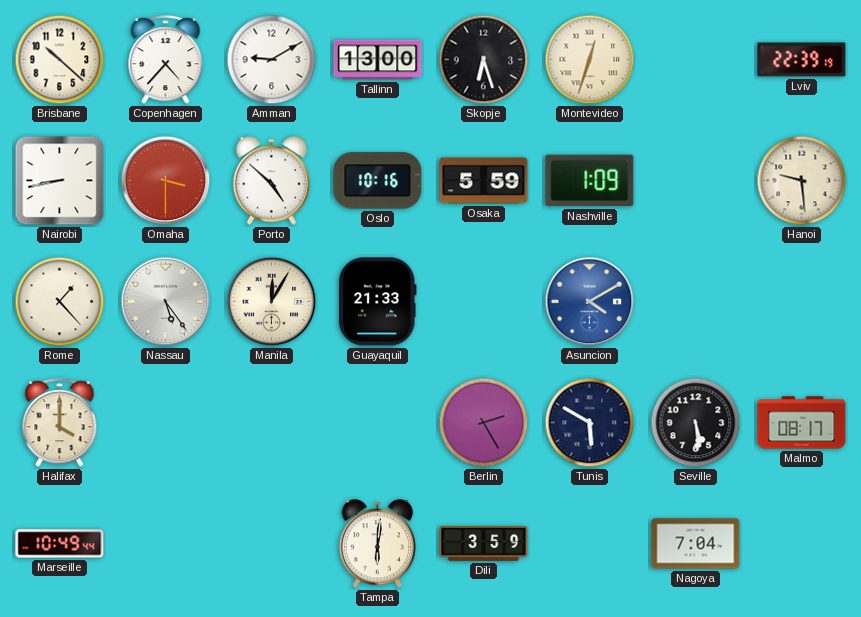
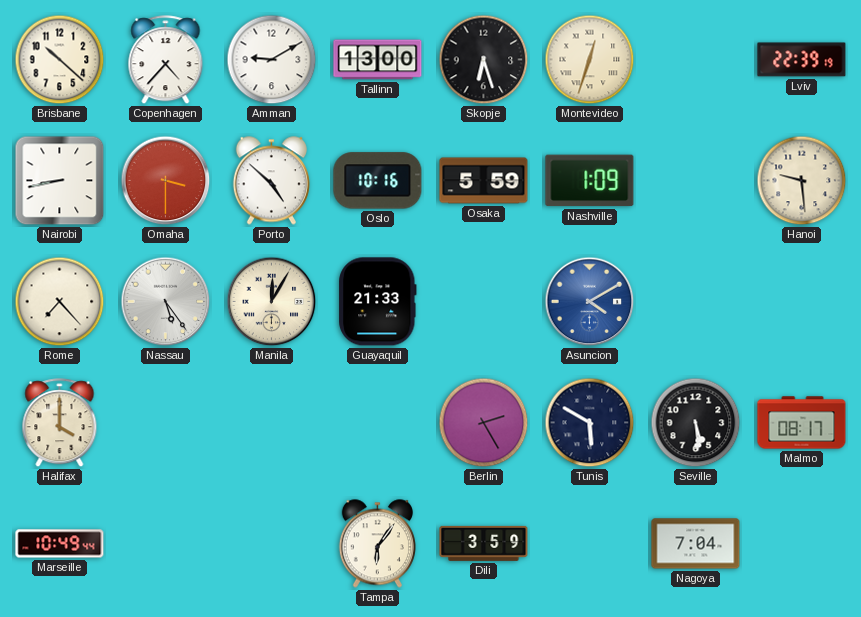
Rome: 1:23 -> 7:23
Tampa: 6:01 -> 6:06
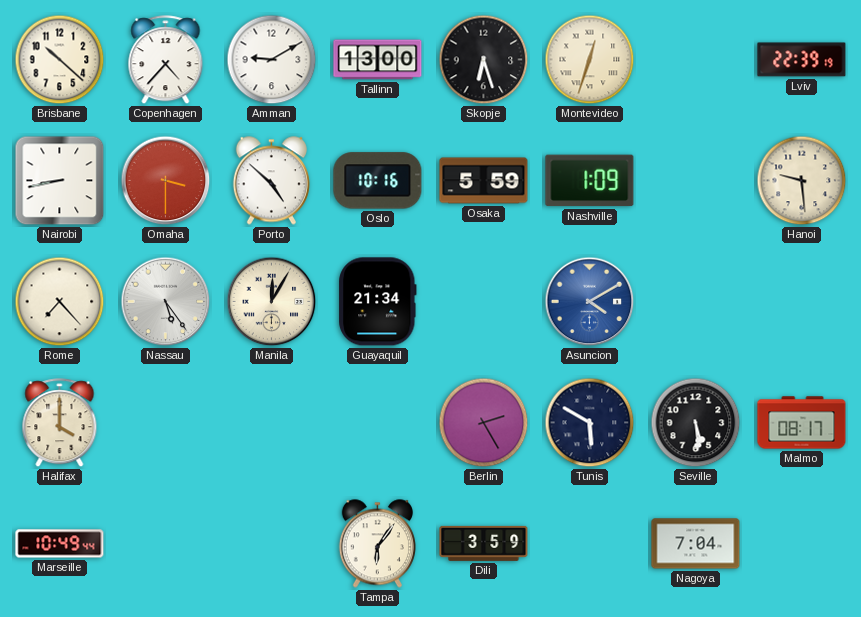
Guayaquil: 21:33 -> 21:34
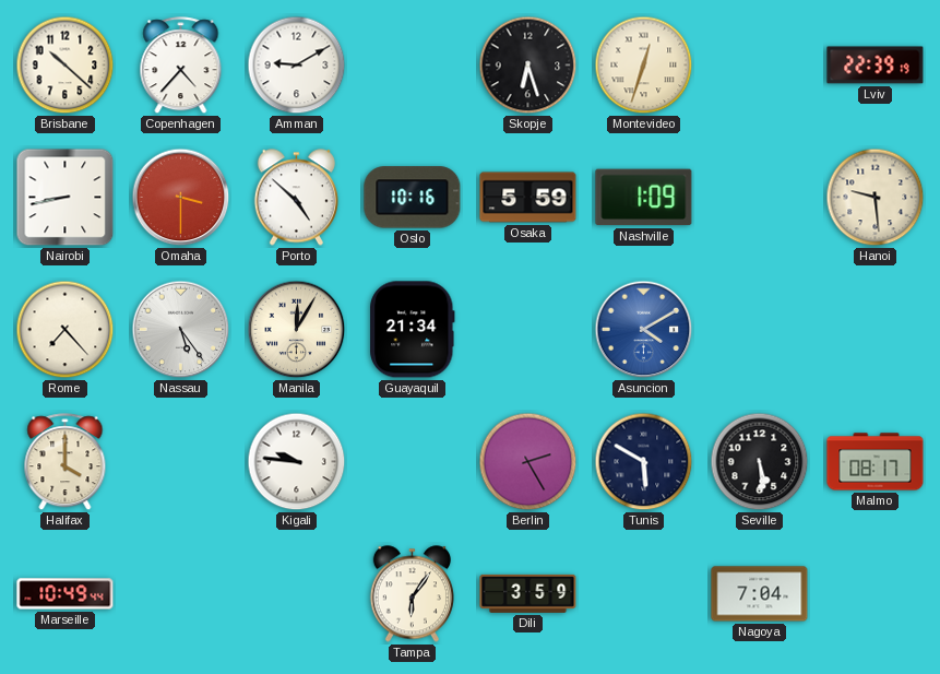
Tallinn: 13:00 -> none
Kigali: none -> 9:46
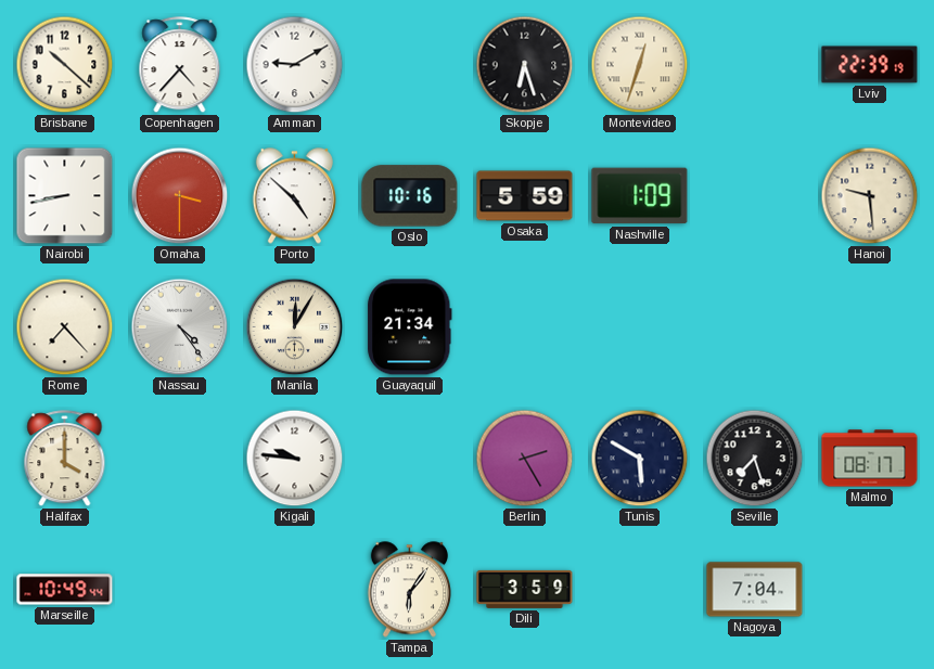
Nassau: 5:24 -> 4:24
Asuncion: 4:10 -> none
Seville: 5:29 -> 7:27
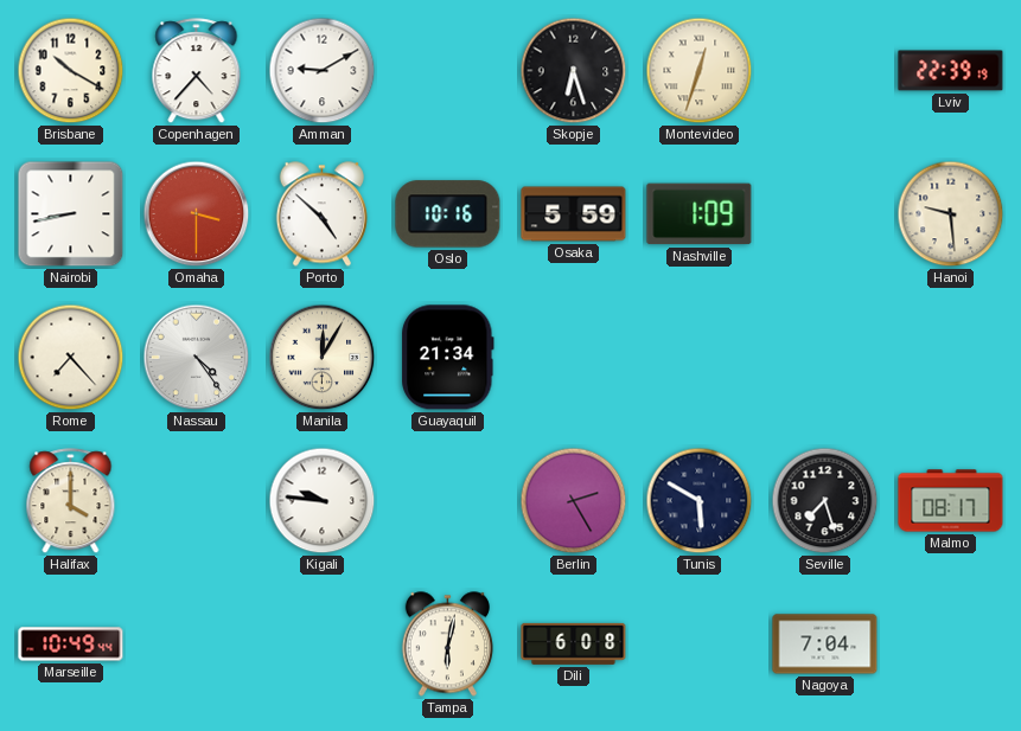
Brisbane: 10:22 -> 10:20
Tampa: 6:06 -> 6:02
Dili: 3:59 -> 6:08
